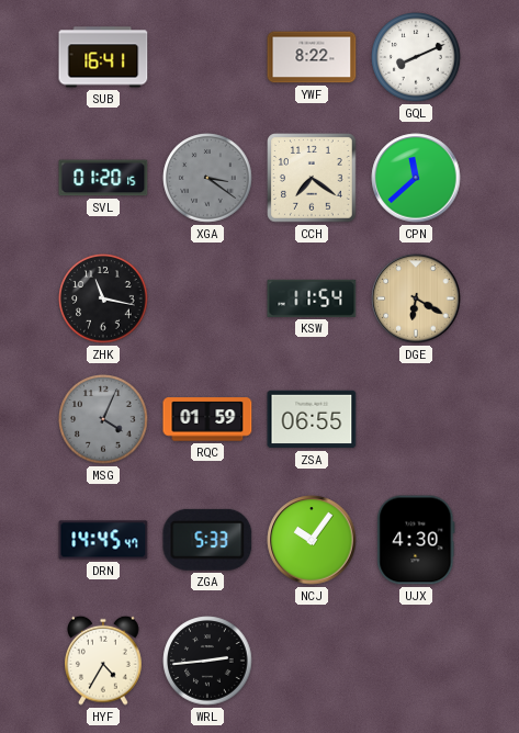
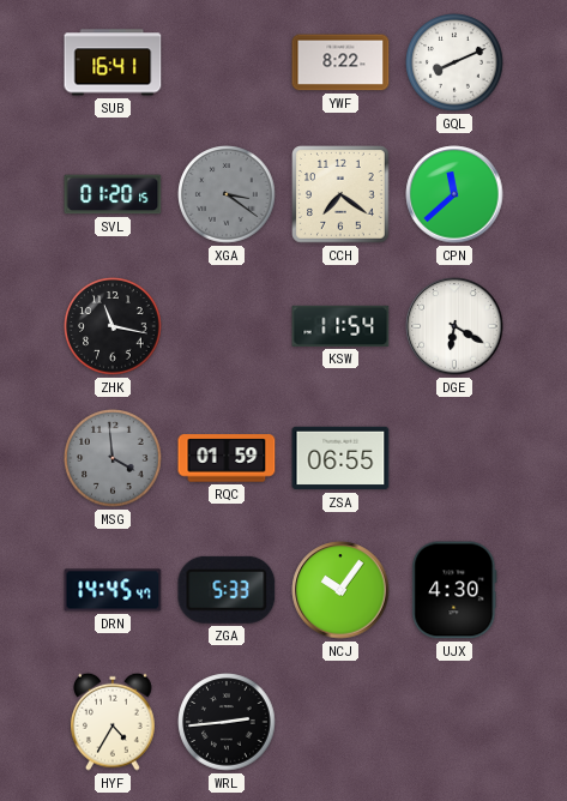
DGE dial: champagne -> white
MSG: 4:04 -> 3:59
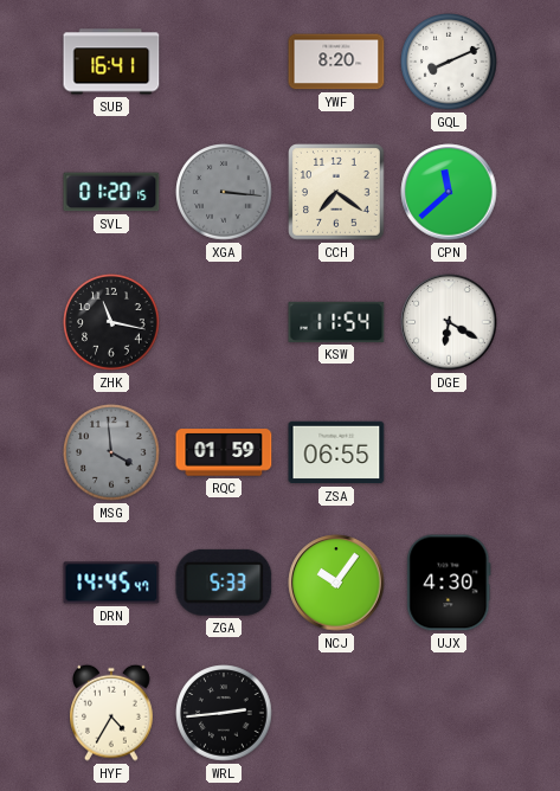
YWF: 8:22 -> 8:20
XGA: 3:21 -> 3:16
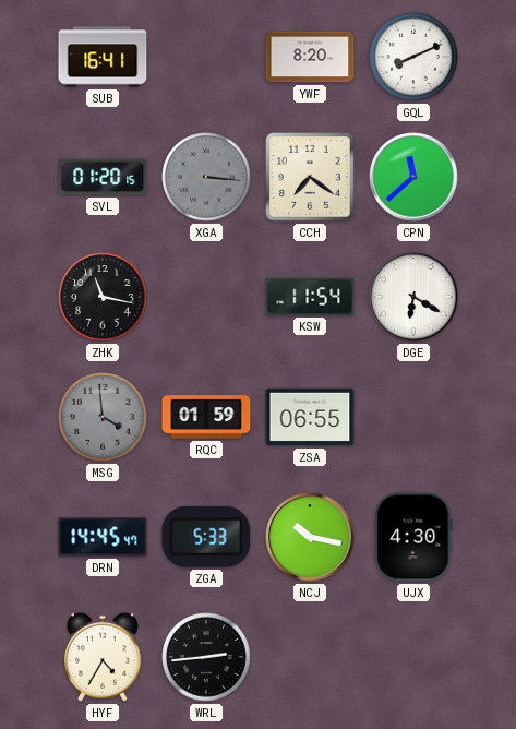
NCJ: 10:06 -> 10:17
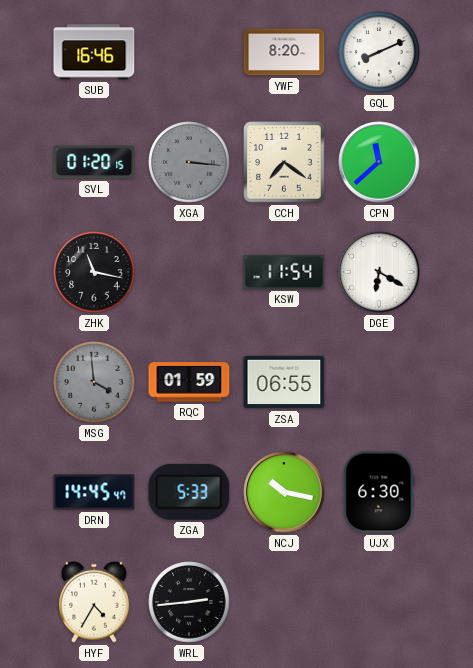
SUB: 16:41 -> 16:46
UJX: 4:30 -> 6:30
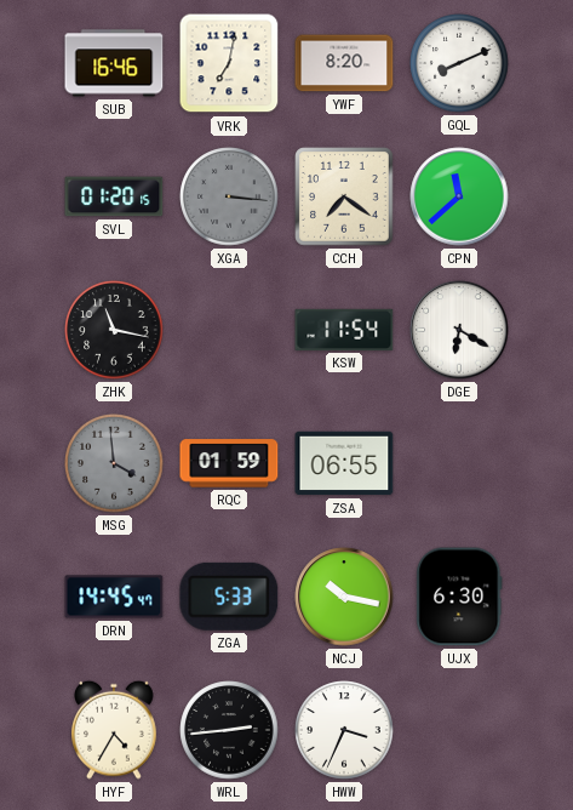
VRK: none -> 7:02
HWW: none -> 3:34
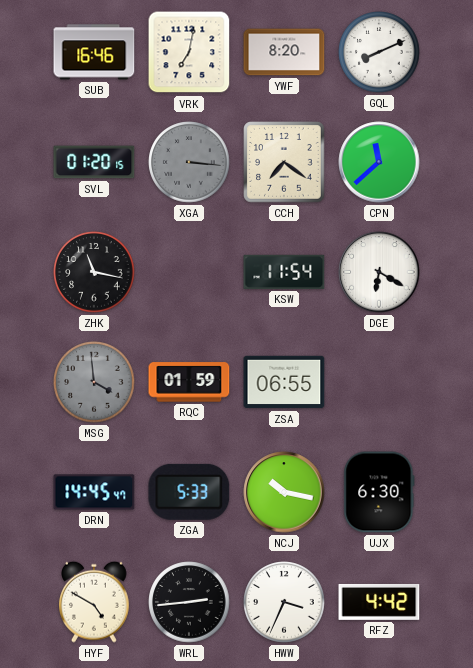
HYF: 4:35 -> 4:50
RFZ: none -> 4:42
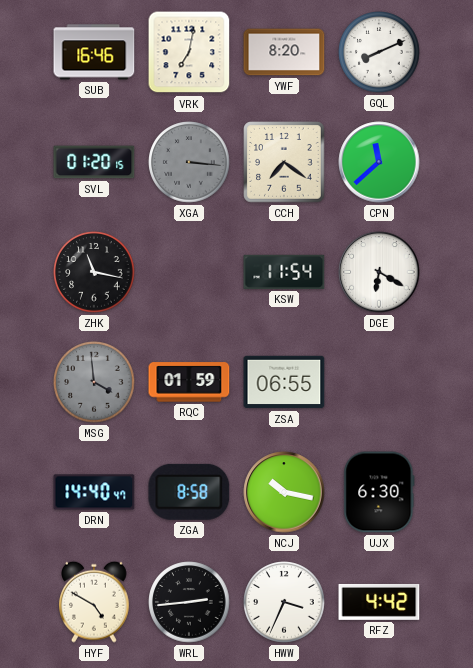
DRN: 14:45 -> 14:40
ZGA: 5:33 -> 8:58
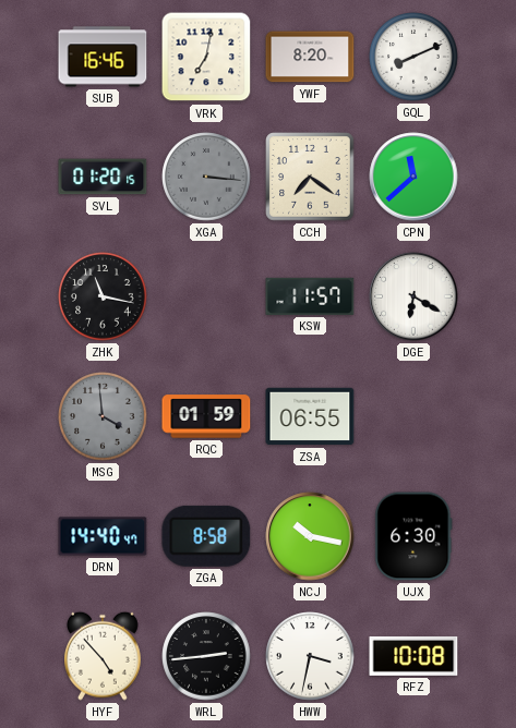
KSW: 11:54 -> 11:57
HYF: 4:50 -> 4:53
HWW: 3:34 -> 3:32
RFZ: 4:42 -> 10:08
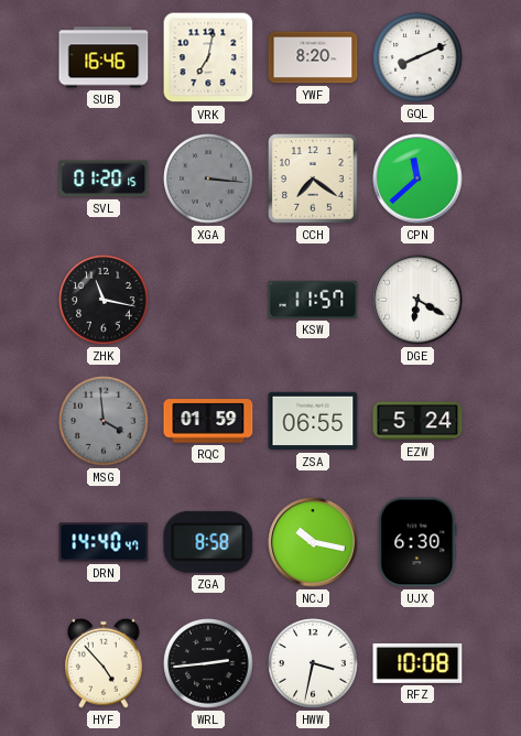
EZW: none -> 5:24
